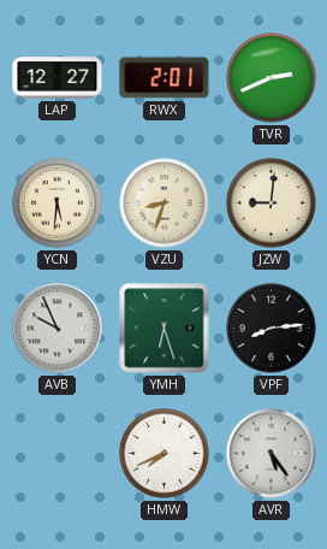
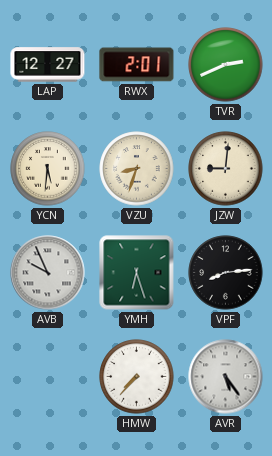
HMW: 7:41 -> 7:37
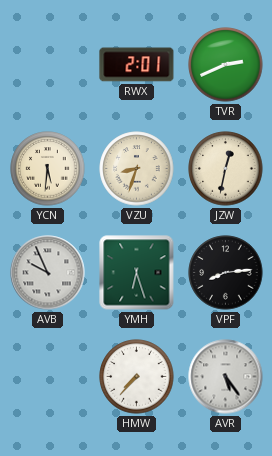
LAP: 12:27 -> none
JZW: 9:01 -> 12:32
